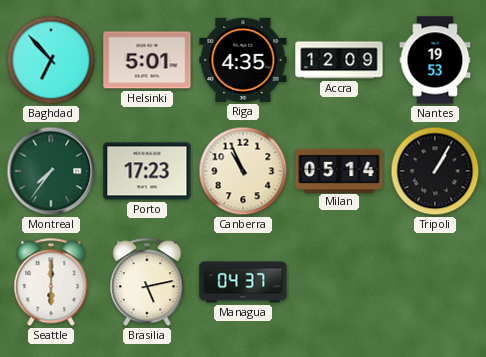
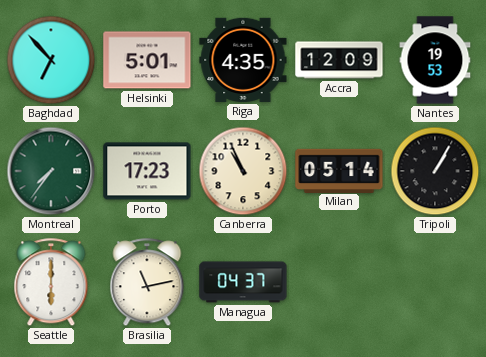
Brasilia: 5:13 -> 11:13
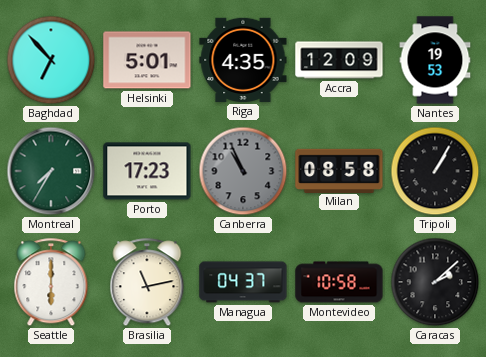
Montreal: 7:36 -> 7:35
Canberra dial: cream -> grey
Milan: 05:14 -> 08:58
Montevideo: none -> 10:58
Caracas: none -> 2:08
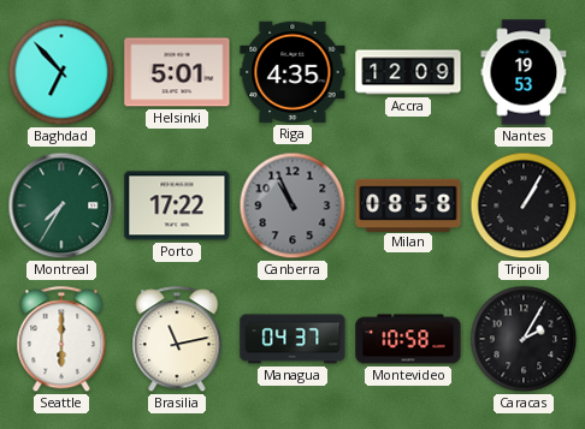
Porto: 17:23 -> 17:22
Caracas: 2:08 -> 2:05
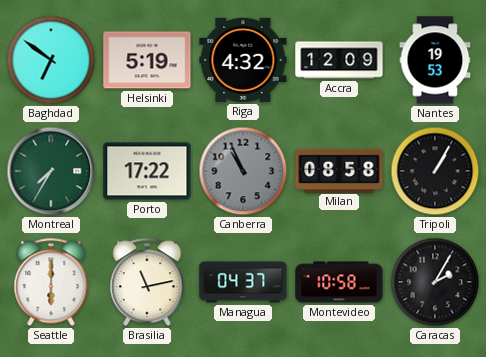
Baghdad: 6:53 -> 6:51
Helsinki: 5:01 -> 5:19
Riga: 4:35 -> 4:32
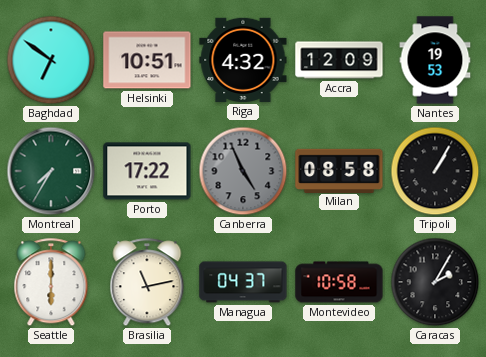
Helsinki: 5:19 -> 10:51
Canberra: 10:56 -> 4:56
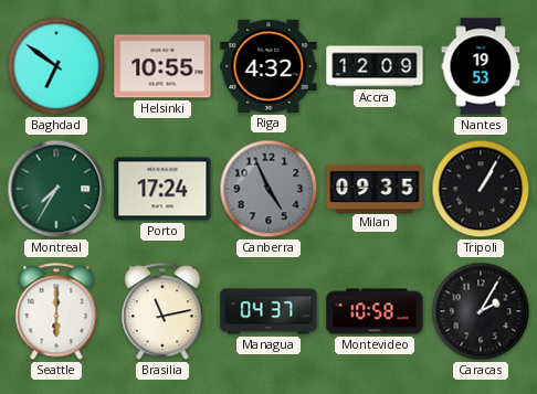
Helsinki: 10:51 -> 10:55
Porto: 17:22 -> 17:24
Milan: 08:58 -> 09:35
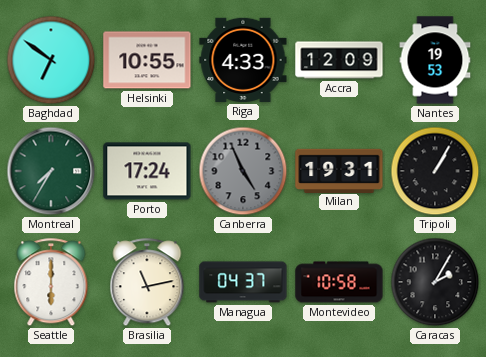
Riga: 4:32 -> 4:33
Milan: 09:35 -> 19:31
